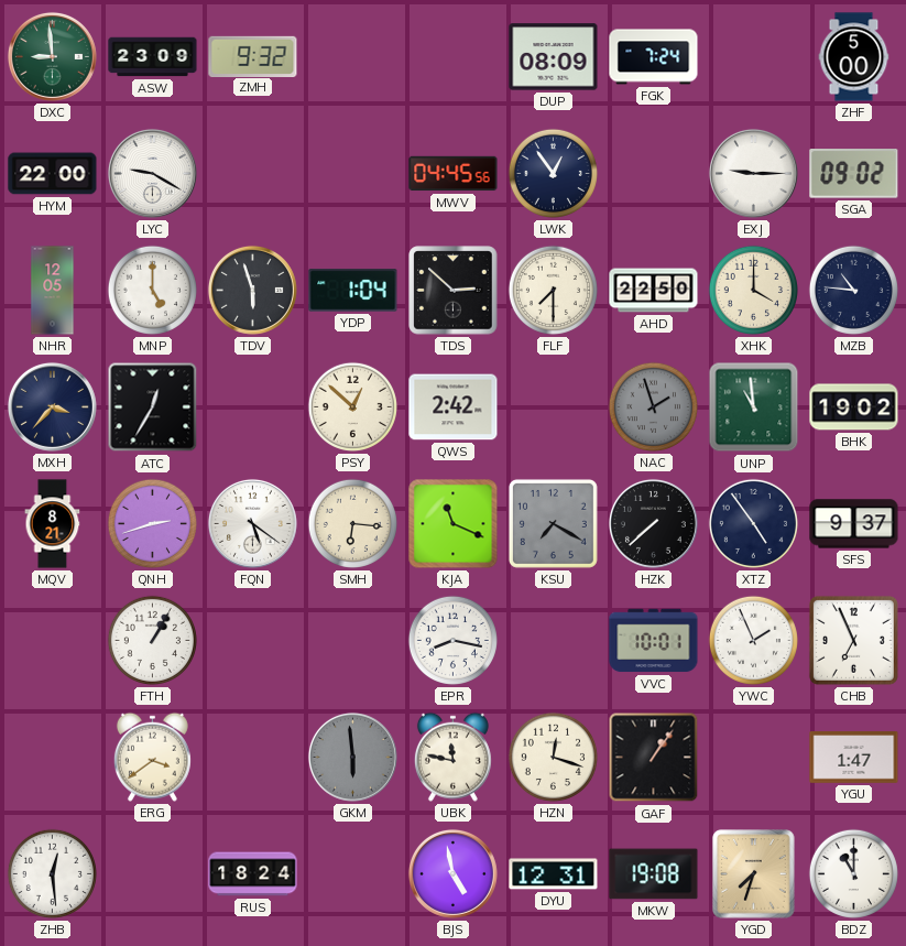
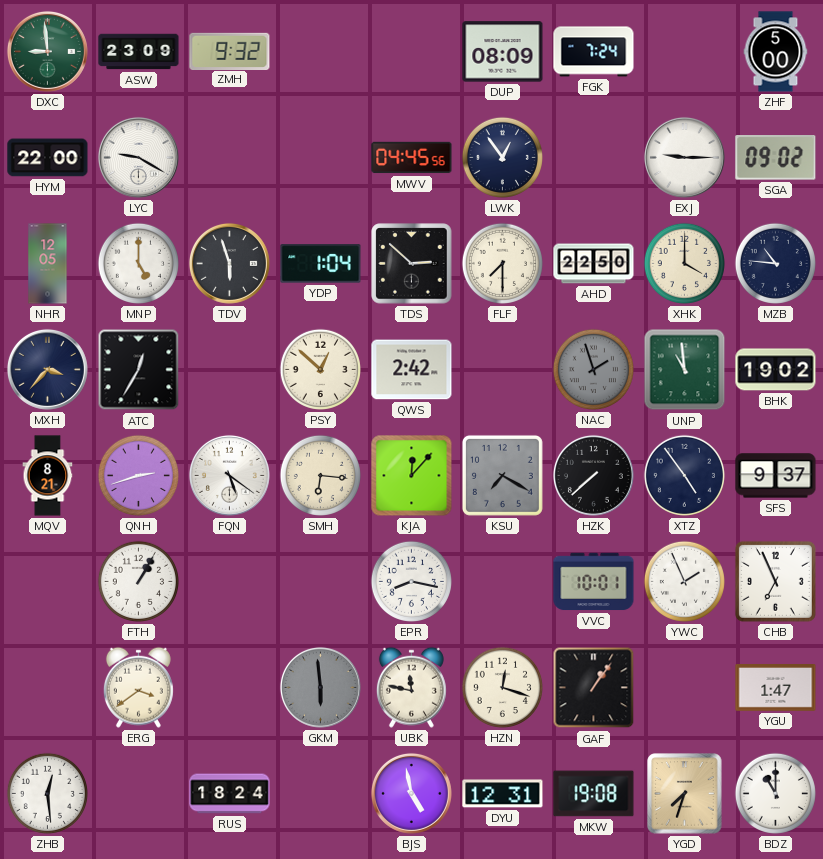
KJA: 11:19 -> 12:07
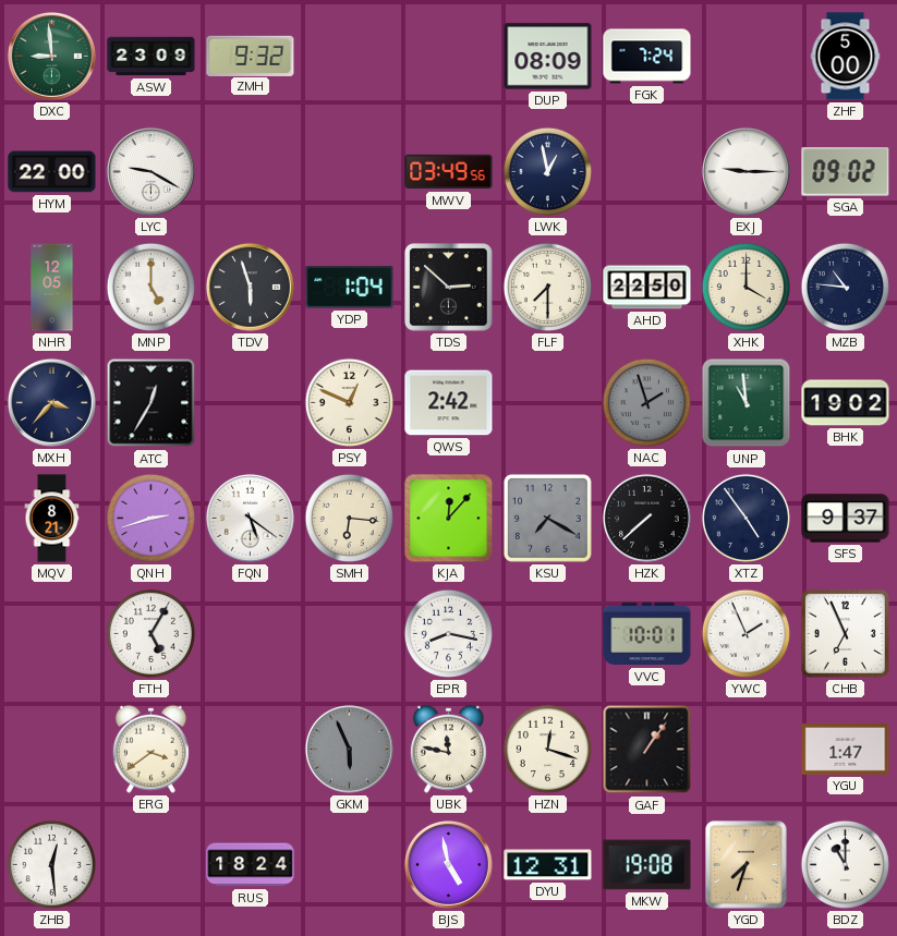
MWV: 04:45 -> 03:49
LWK: 12:54 -> 12:58
PSY: 12:52 -> 12:49
FTH: 1:05 -> 5:05
GKM: 5:59 -> 5:56
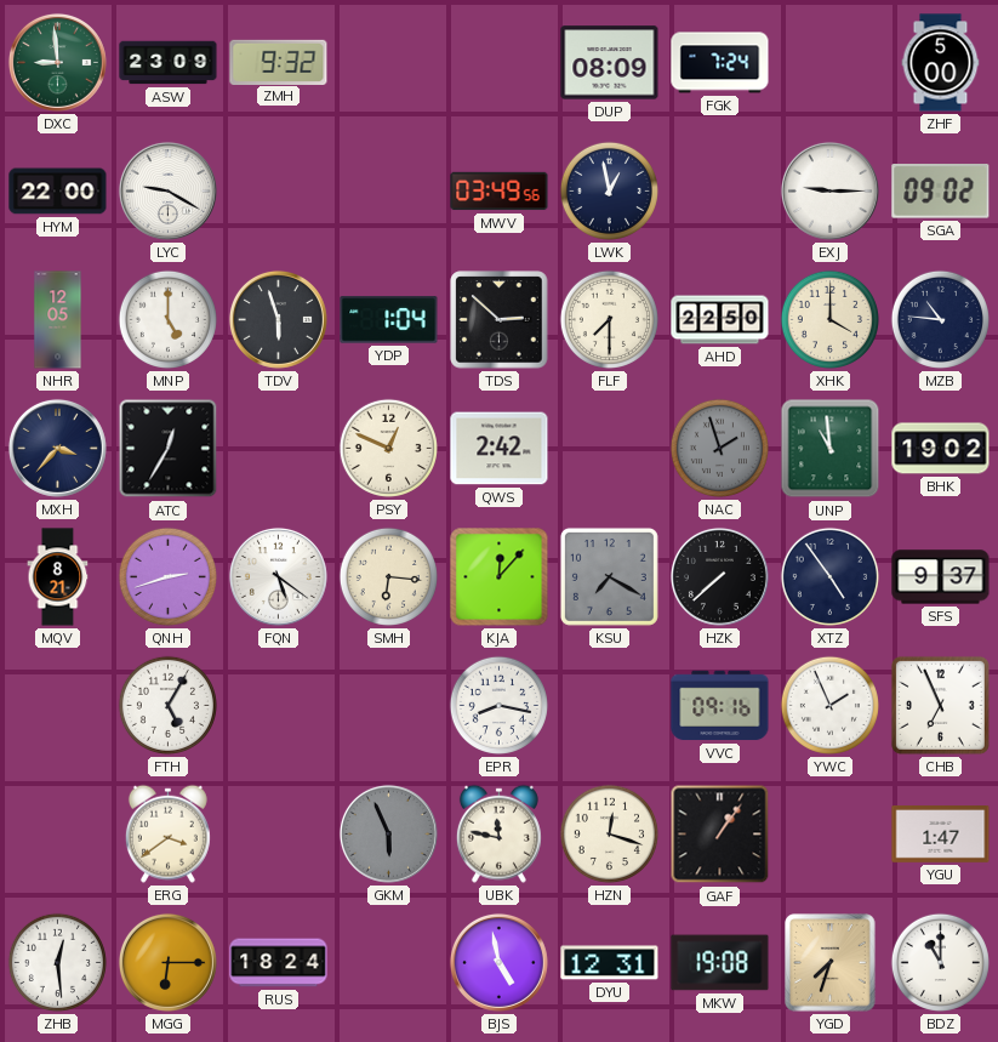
VVC: 10:01 -> 09:16
MGG: none -> 6:15
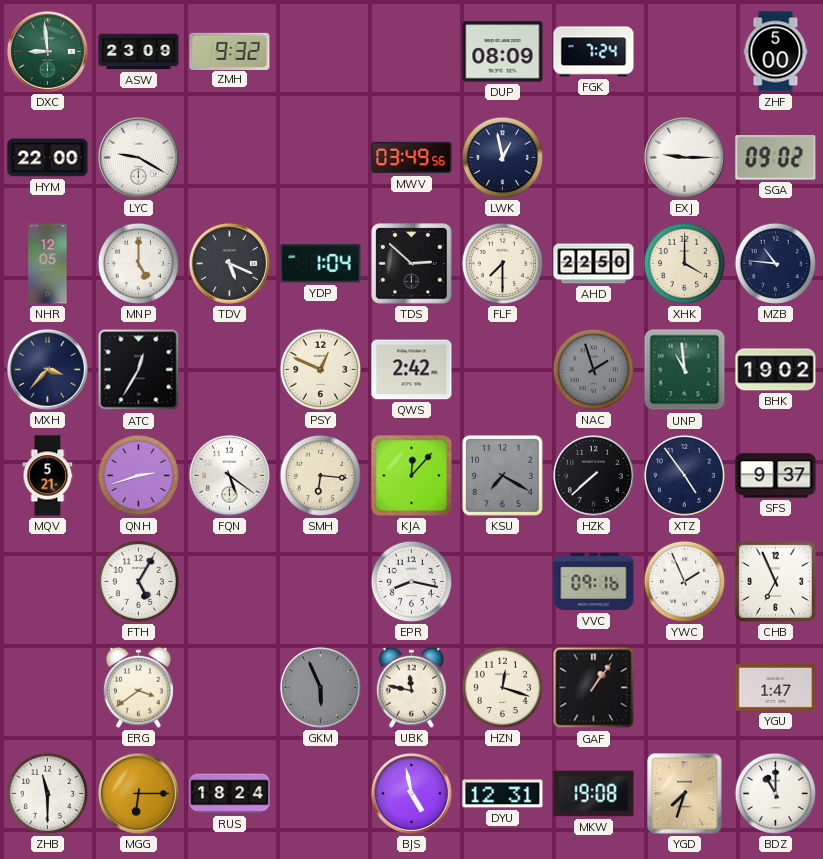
TDV: 5:57 -> 5:19
MQV: 8:21 -> 5:21
ZHB: 12:29 -> 11:30
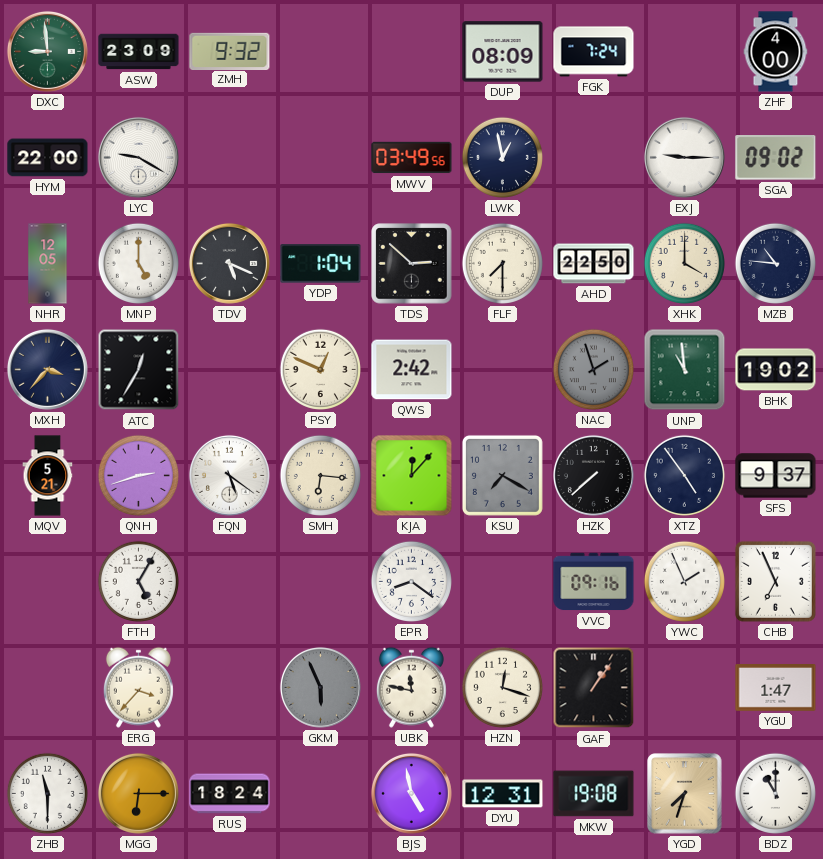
ZHF: 5:00 -> 4:00
EPR: 8:17 -> 8:21
ERG: 3:39 -> 3:37
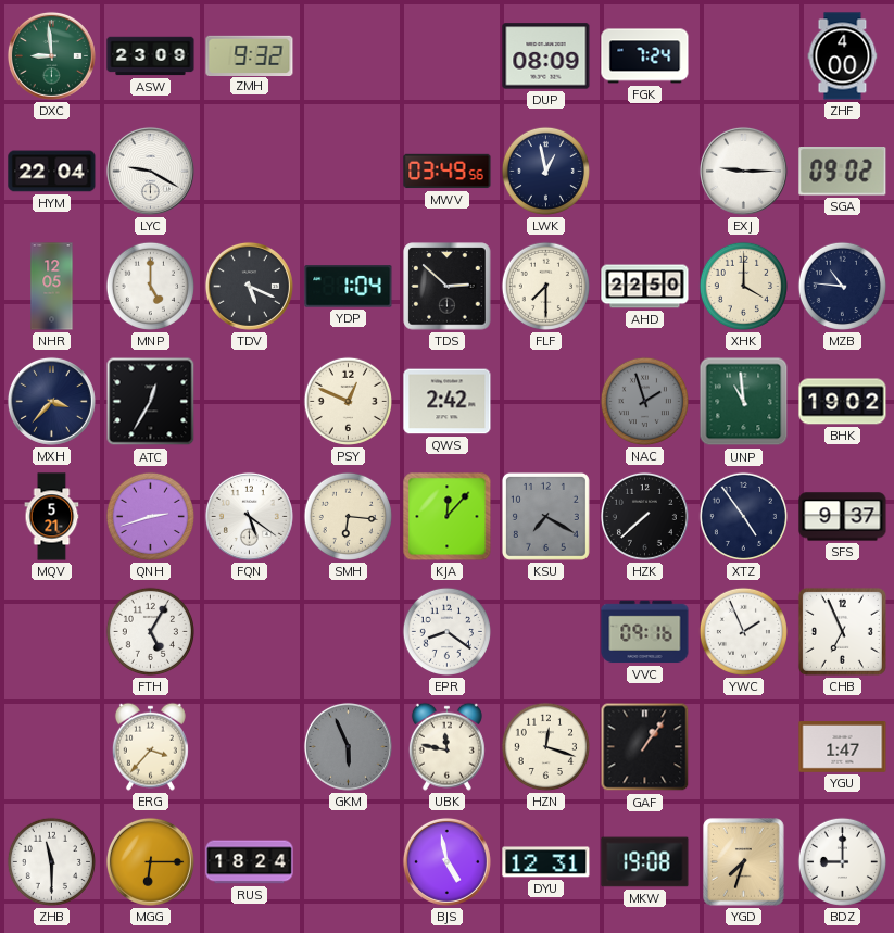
HYM: 22:00 -> 22:04
BDZ: 11:00 -> 9:00
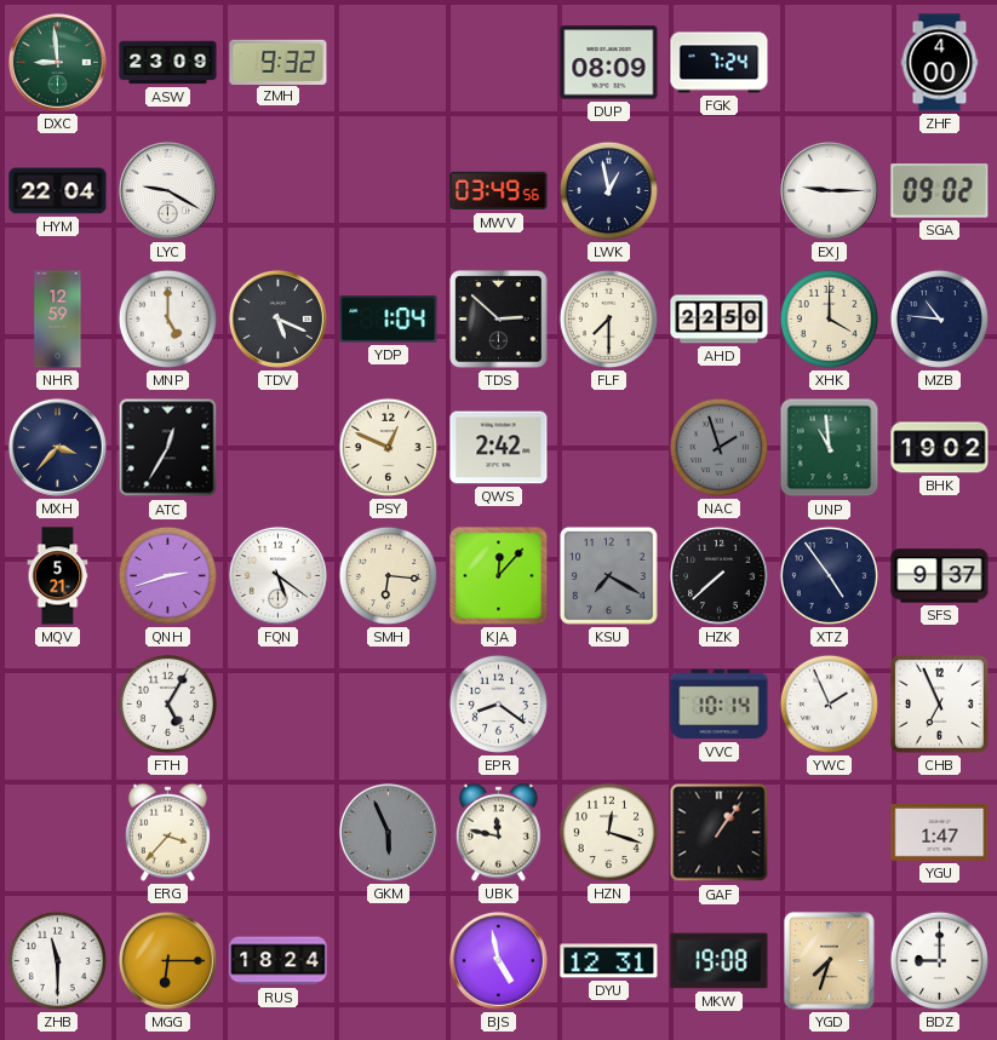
NHR: 12:05 -> 12:59
VVC: 09:16 -> 10:14
